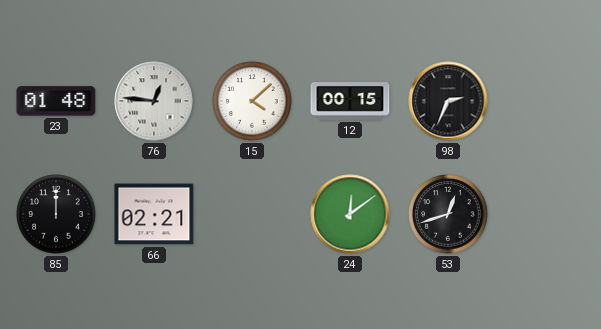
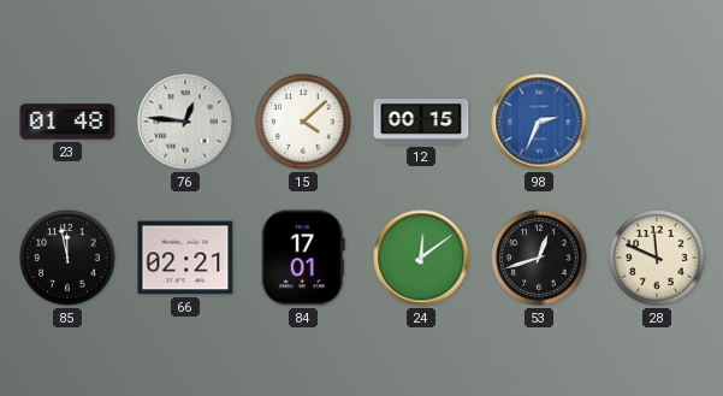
98 dial: black -> blue
85: 12:00 -> 11:58
84: none -> 17:01
28: none -> 11:49
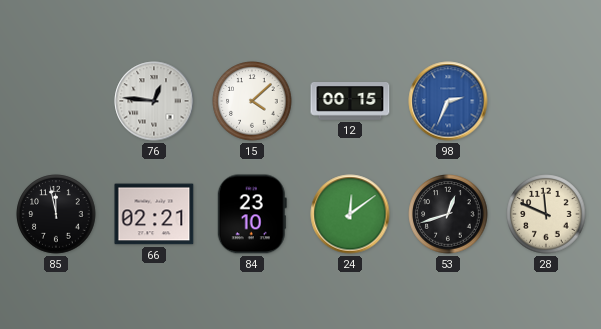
23: 01:48 -> none
84: 17:01 -> 23:10
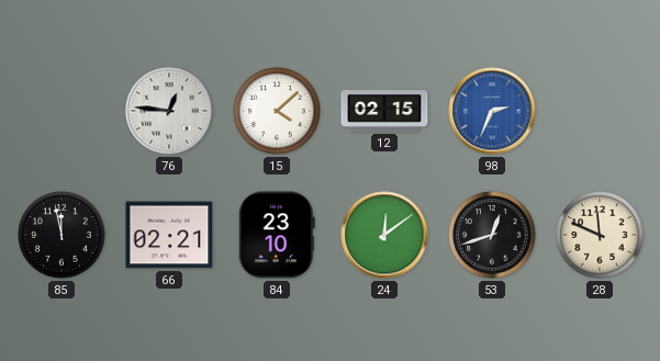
12: 00:15 -> 02:15
